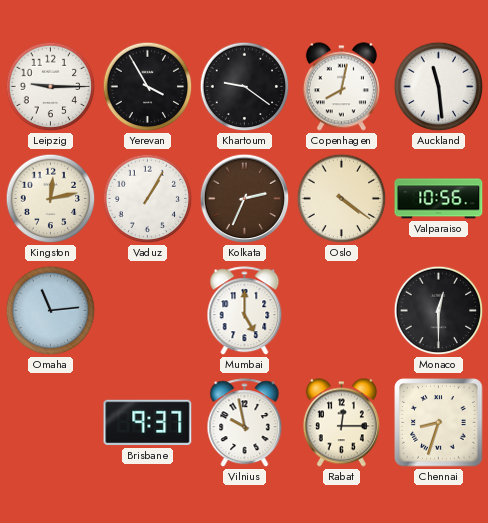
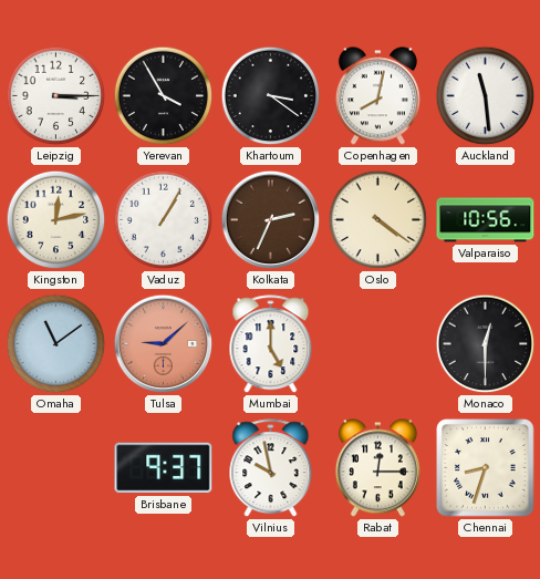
Leipzig: 9:15 -> 3:15
Khartoum: 9:21 -> 3:21
Omaha: 11:14 -> 11:09
Tulsa: none -> 9:08
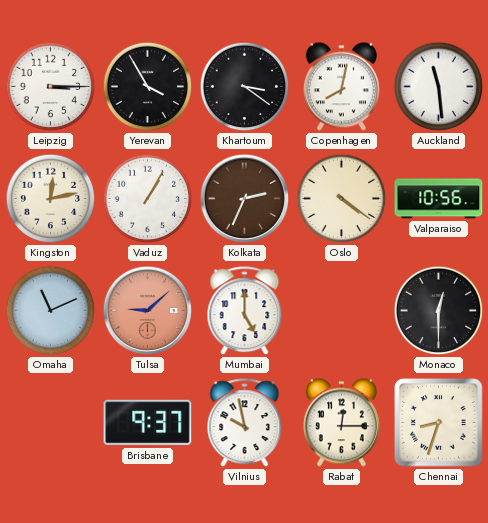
Omaha: 11:09 -> 11:11
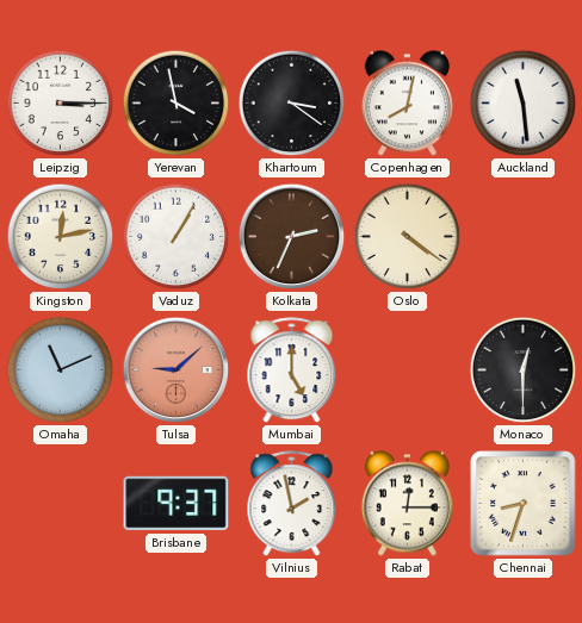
Yerevan: 3:55 -> 3:58
Valparaiso: 10:56 -> none
Vilnius: 9:58 -> 1:58
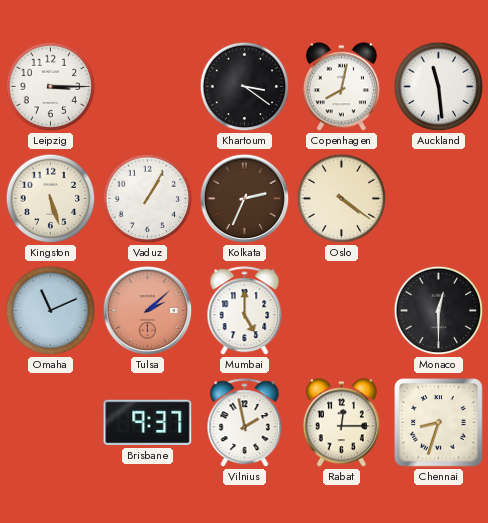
Yerevan: 3:58 -> none
Kingston: 12:13 -> 5:27
Tulsa: 9:08 -> 2:08
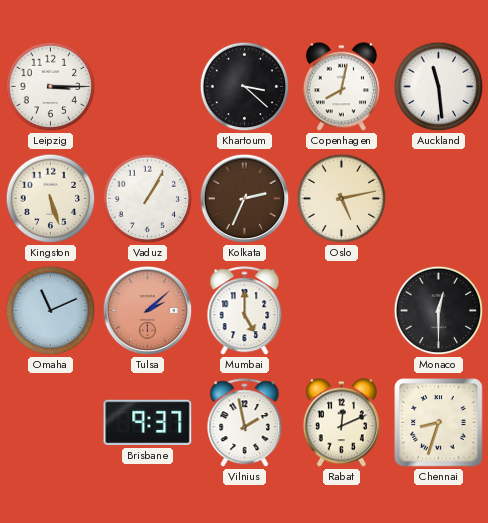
Khartoum: 3:21 -> 3:22
Oslo: 4:21 -> 5:13
Rabat: 12:15 -> 12:11
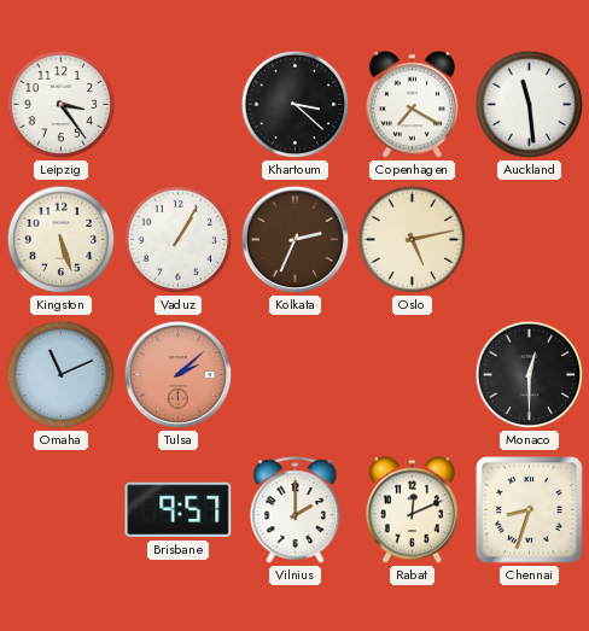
Leipzig: 3:15 -> 3:24
Copenhagen: 8:02 -> 7:20
Mumbai: 5:00 -> none
Brisbane: 9:37 -> 9:57
Vilnius: 1:58 -> 2:00
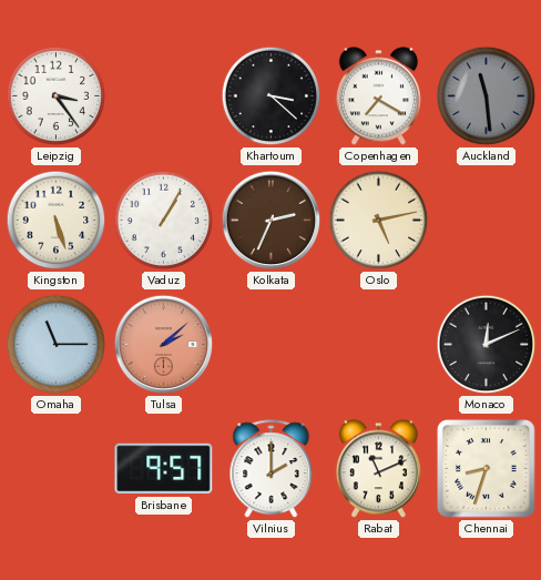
Auckland dial: white -> grey
Omaha: 11:11 -> 11:15
Monaco: 12:30 -> 12:11
Rabat: 12:11 -> 11:11
